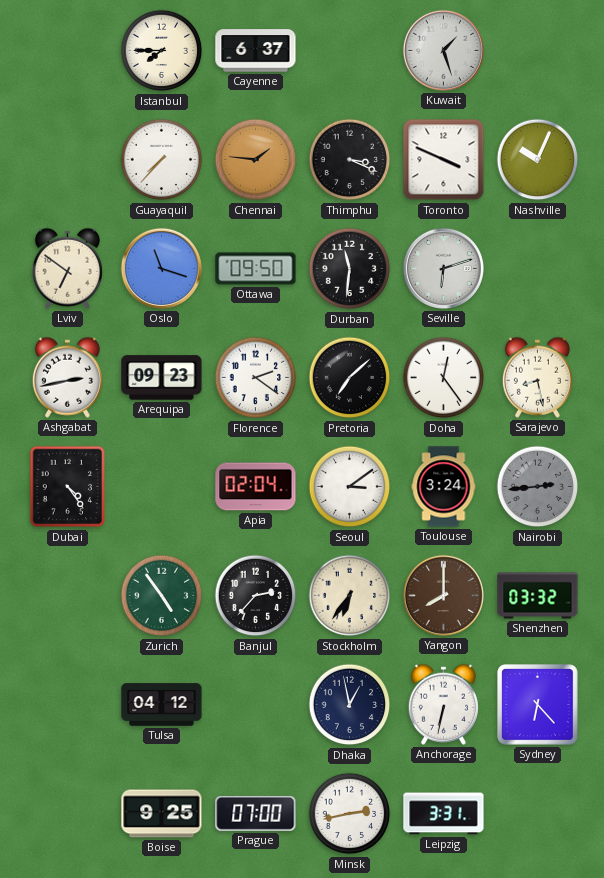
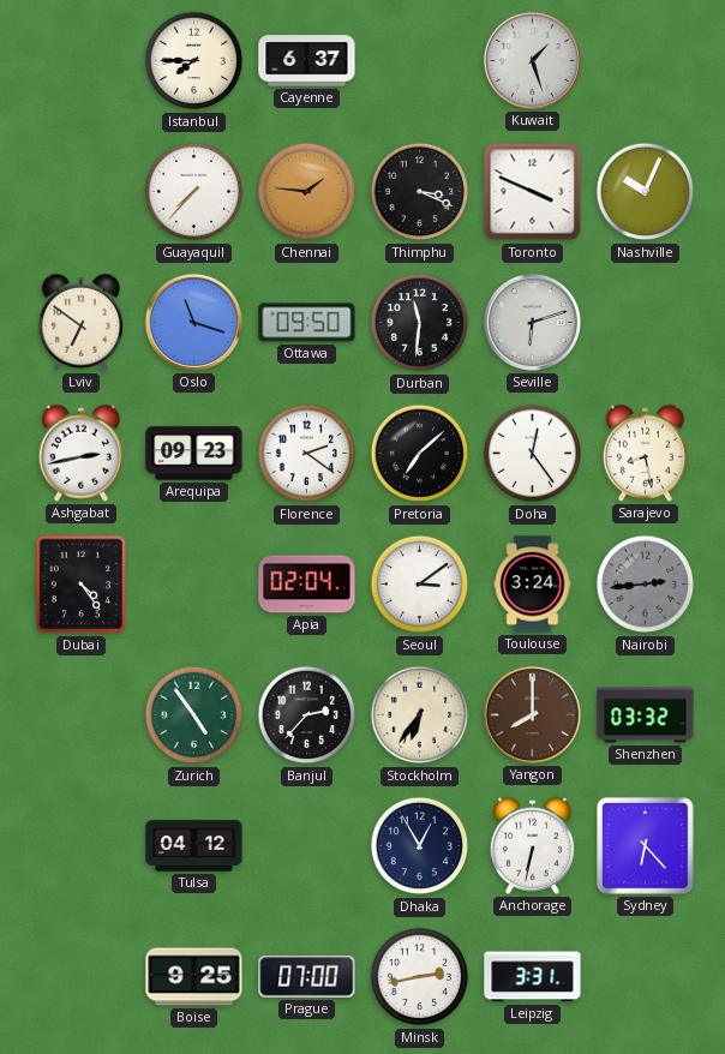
Dhaka: 12:58 -> 12:55
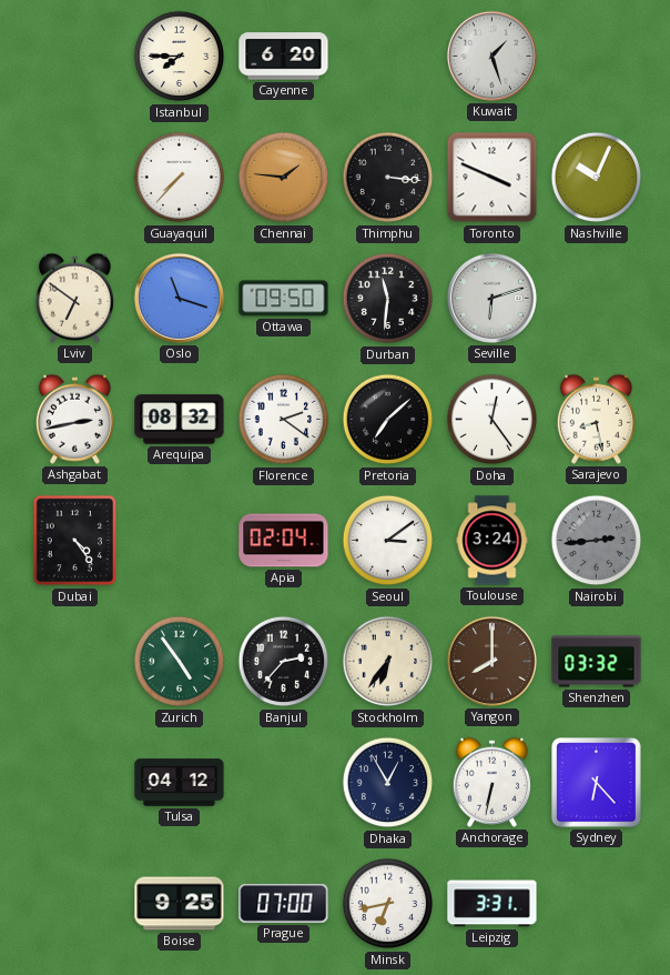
Cayenne: 6:37 -> 6:20
Thimphu: 3:19 -> 3:16
Arequipa: 09:23 -> 08:32
Minsk: 2:43 -> 6:43
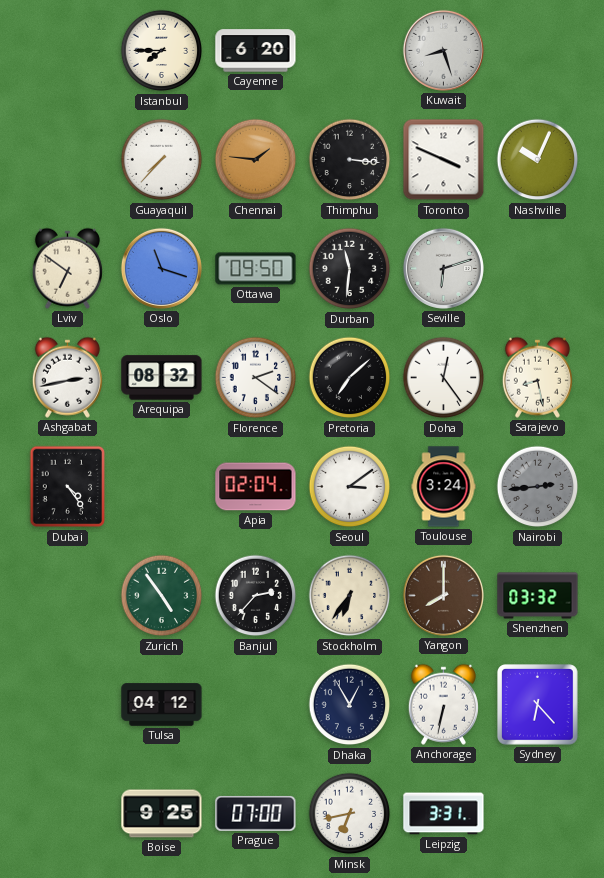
Kuwait: 1:27 -> 8:27
